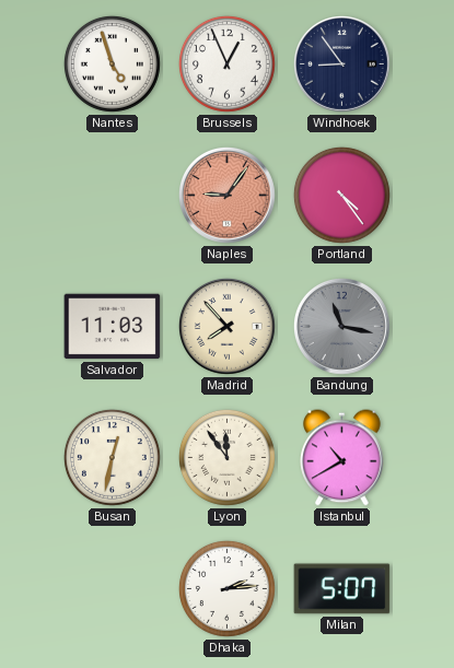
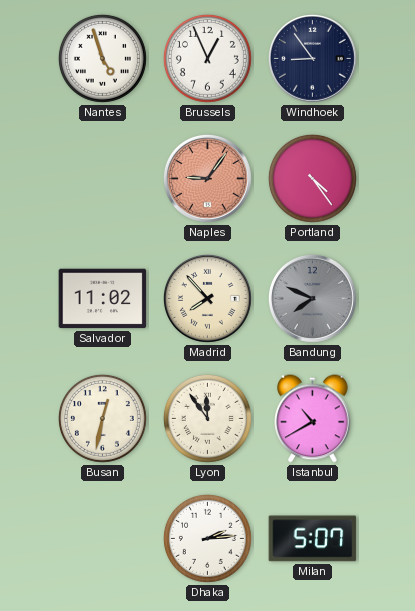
Salvador: 11:03 -> 11:02
Bandung: 11:17 -> 7:49
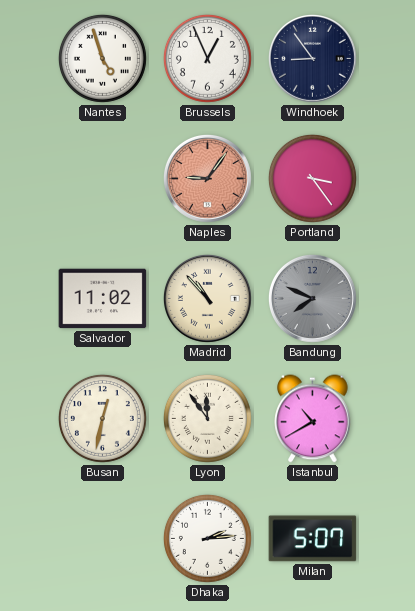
Portland: 4:24 -> 3:24
Madrid: 7:53 -> 10:53
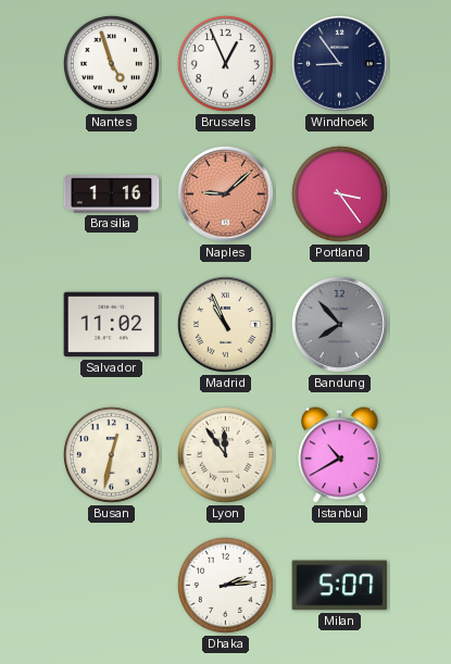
Brasilia: none -> 1:16
Naples: 9:06 -> 9:08
Madrid: 10:53 -> 10:56
Bandung: 7:49 -> 7:53
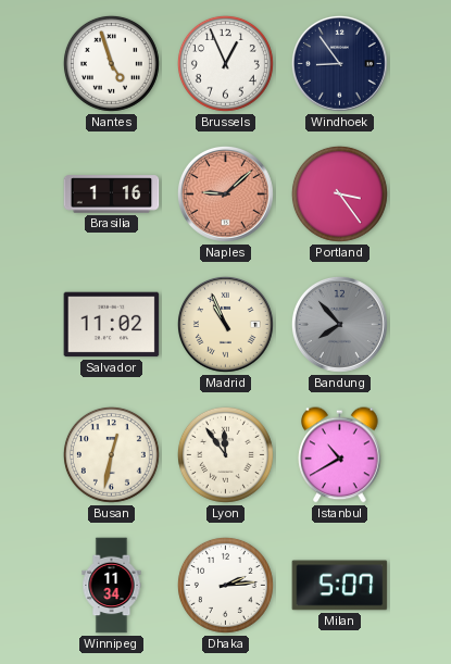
Winnipeg: none -> 11:34
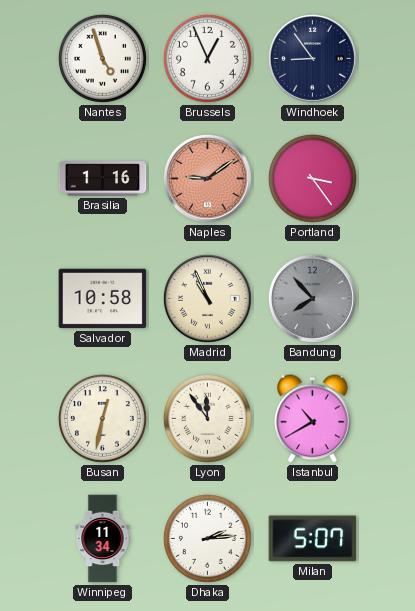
Naples: 9:08 -> 9:09
Salvador: 11:02 -> 10:58
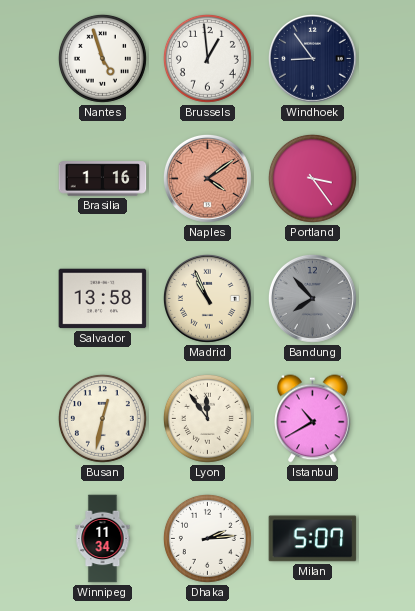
Brussels: 12:56 -> 12:59
Naples: 9:09 -> 4:09
Salvador: 10:58 -> 13:58
